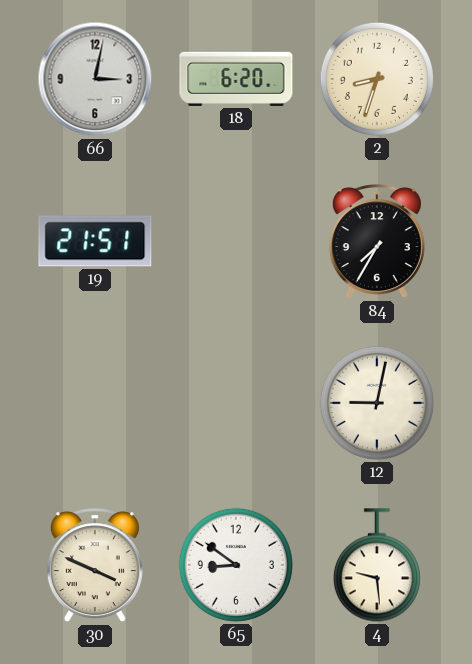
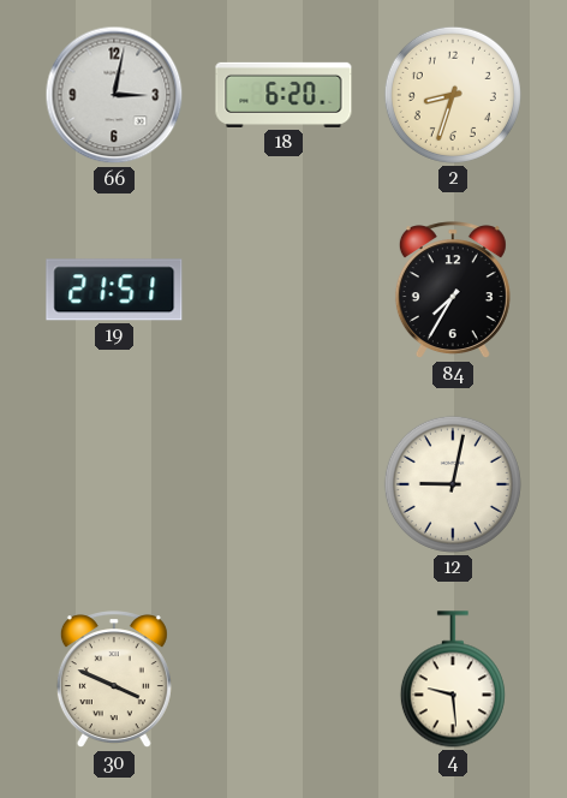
65: 8:51 -> none
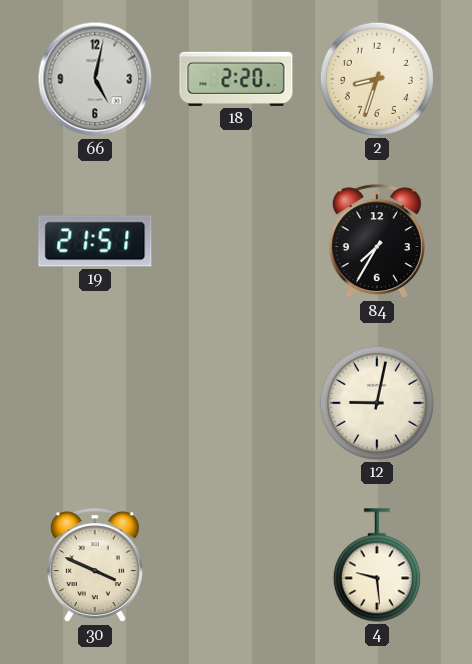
66: 3:02 -> 5:02
18: 6:20 -> 2:20
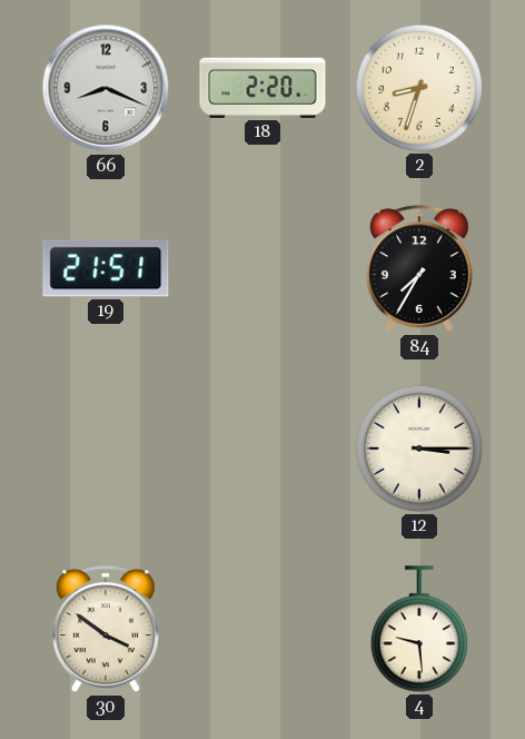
66: 5:02 -> 8:19
12: 9:02 -> 3:15
30: 3:49 -> 3:51
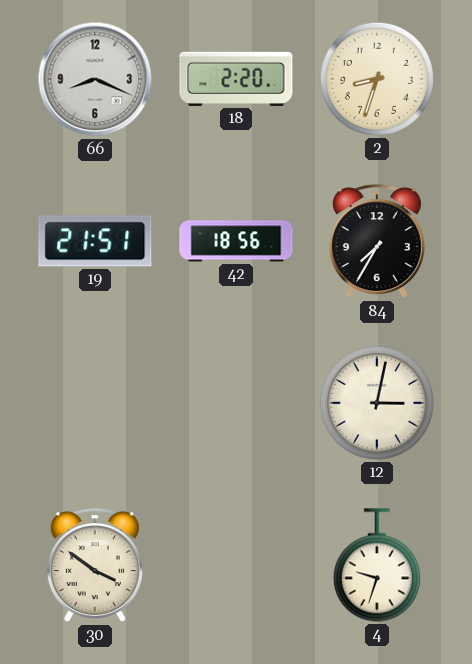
42: none -> 18:56
12: 3:15 -> 3:02
4: 9:29 -> 9:33
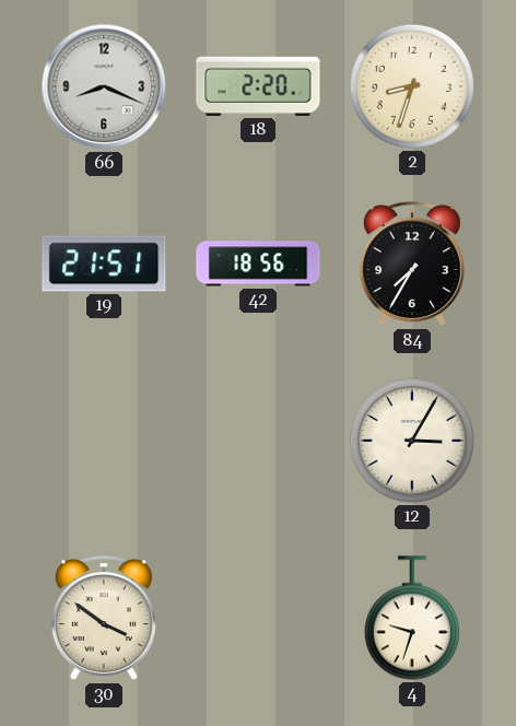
12: 3:02 -> 3:05
